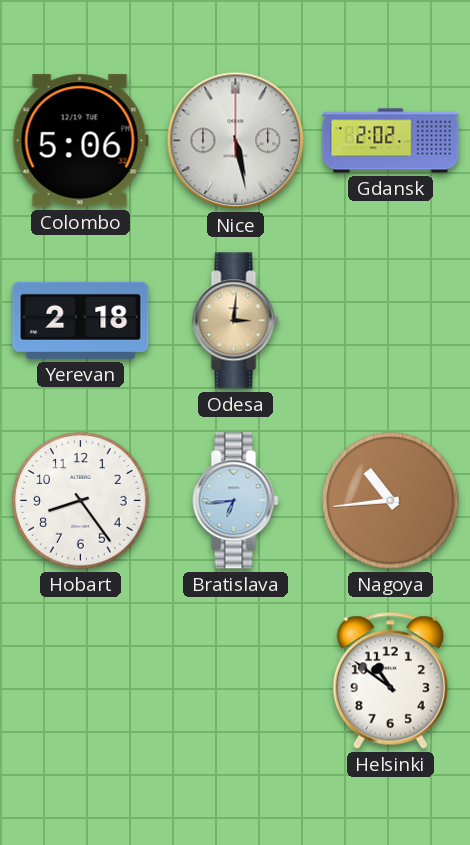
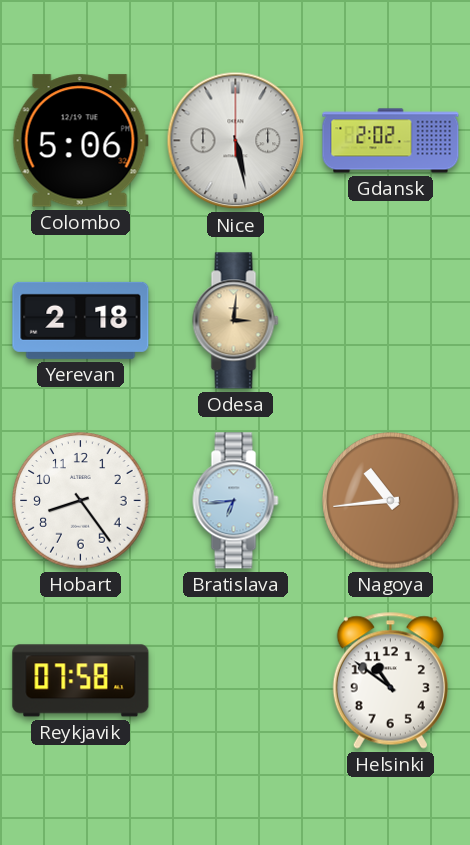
Reykjavik: none -> 07:58
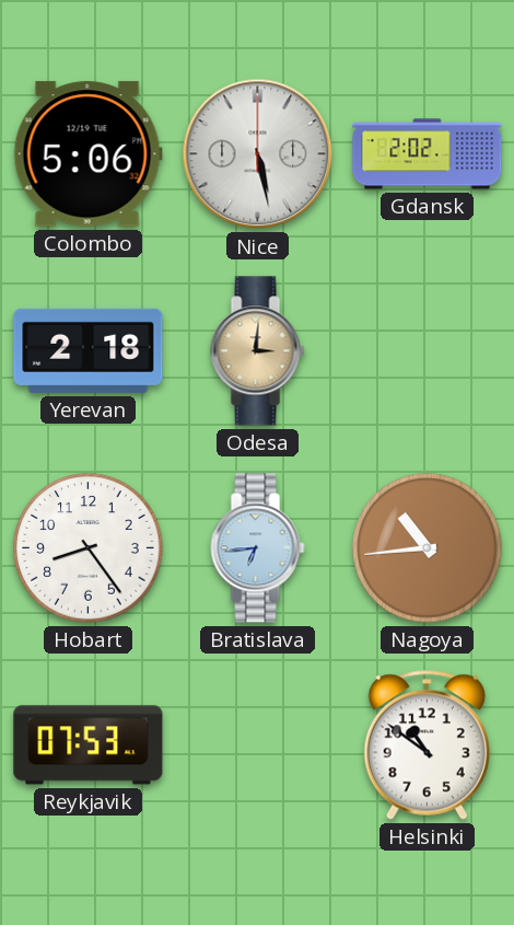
Reykjavik: 07:58 -> 07:53
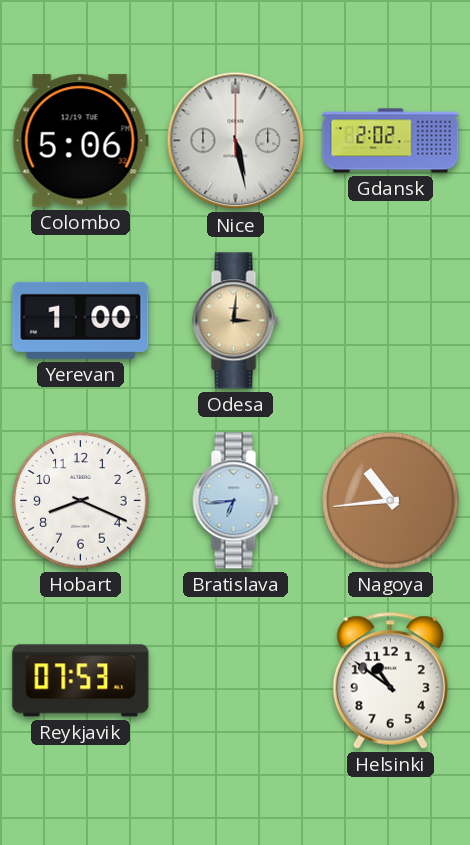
Yerevan: 2:18 -> 1:00
Hobart: 8:24 -> 8:19
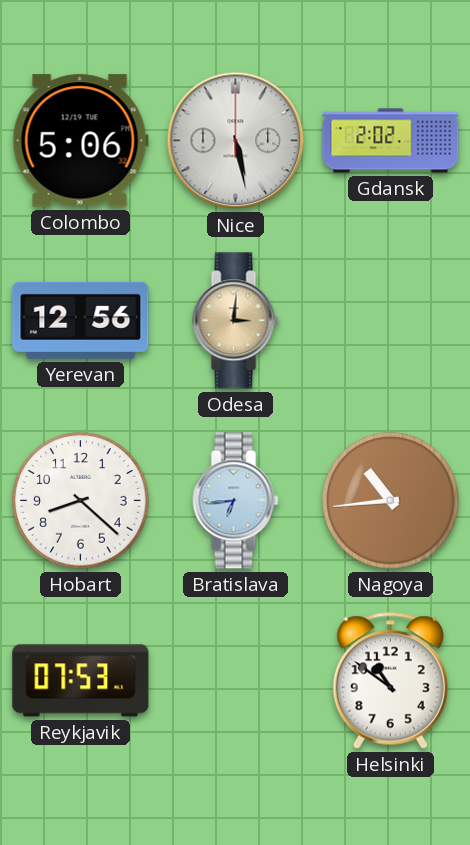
Yerevan: 1:00 -> 12:56
Hobart: 8:19 -> 8:22
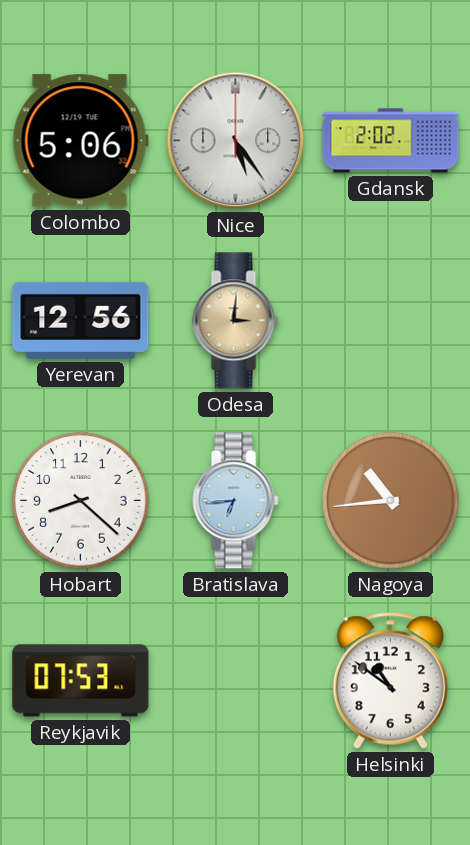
Nice: 5:28 -> 5:24
